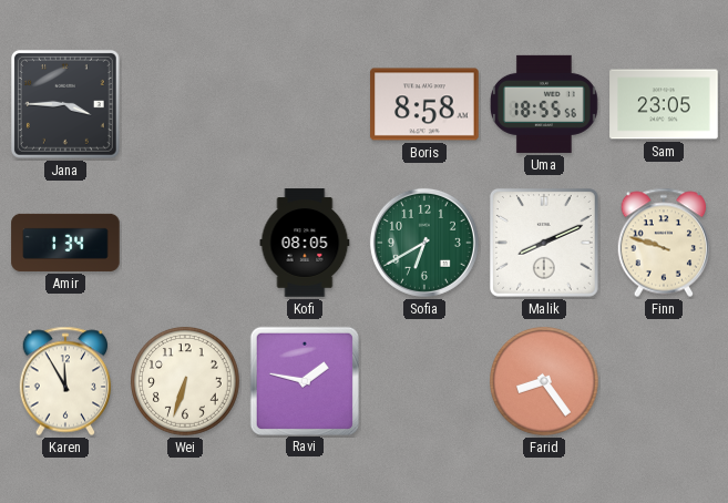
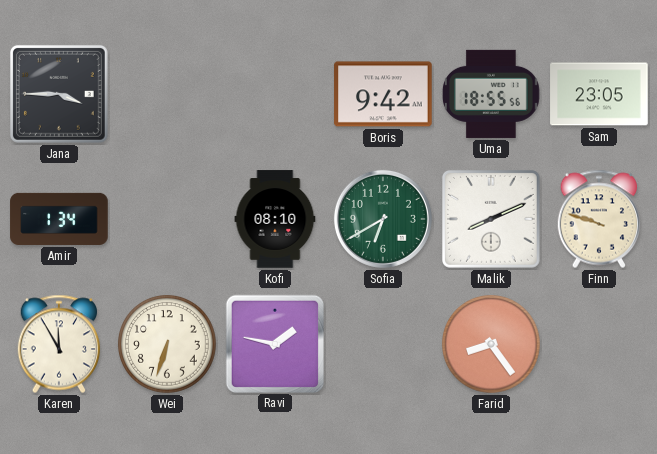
Boris: 8:58 -> 9:42
Kofi: 08:05 -> 08:10
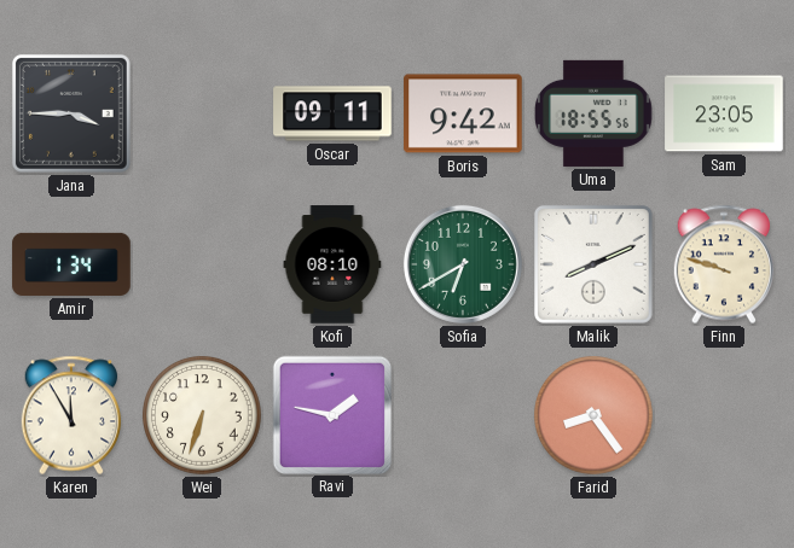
Oscar: none -> 09:11
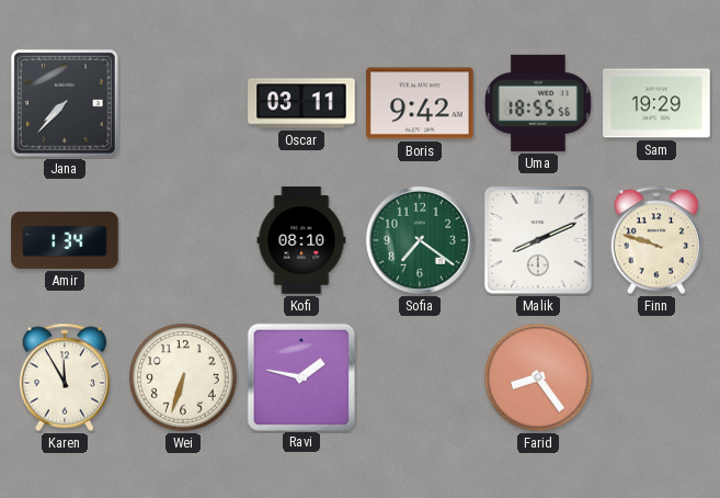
Jana: 3:45 -> 7:37
Oscar: 09:11 -> 03:11
Sam: 23:05 -> 19:29
Sofia: 6:40 -> 7:21
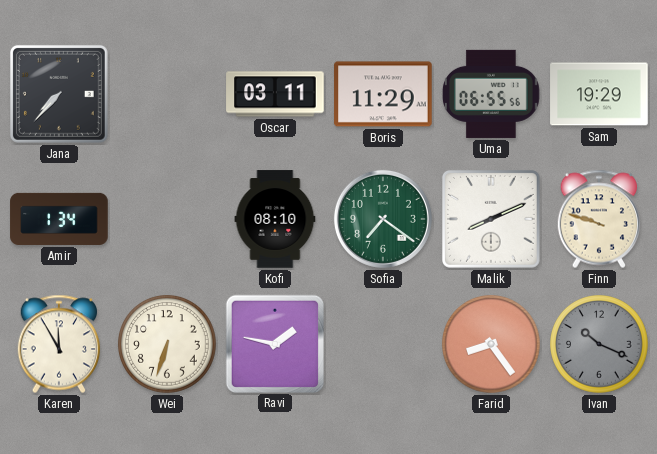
Boris: 9:42 -> 11:29
Uma: 18:55 -> 06:55
Ivan: none -> 10:19
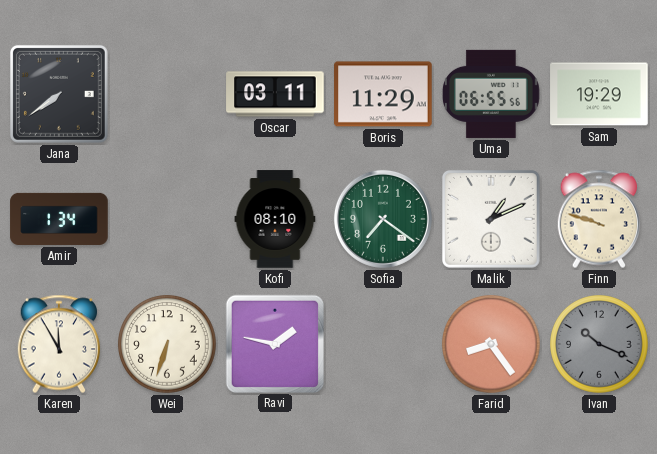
Jana: 7:37 -> 7:39
Malik: 8:11 -> 1:11
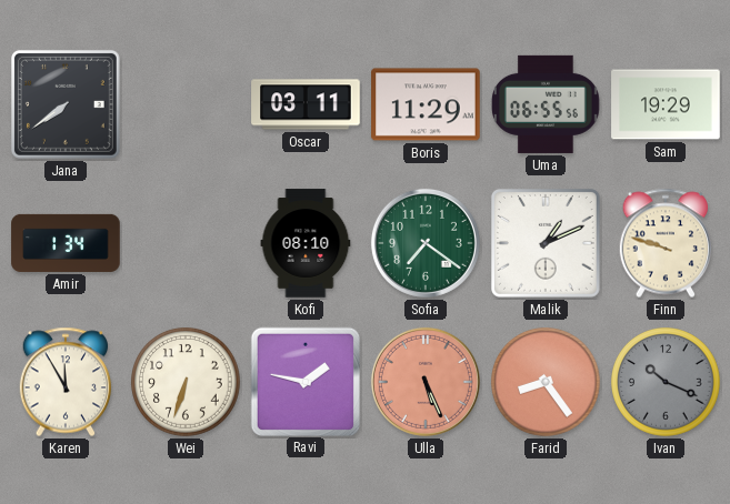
Ulla: none -> 5:26
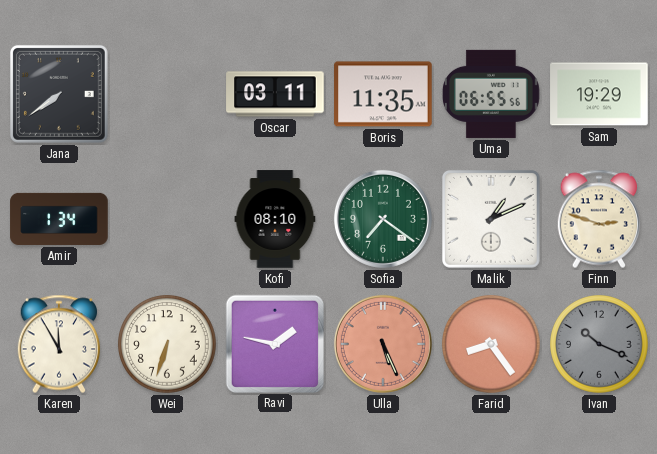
Boris: 11:29 -> 11:35
Finn: 9:48 -> 2:48
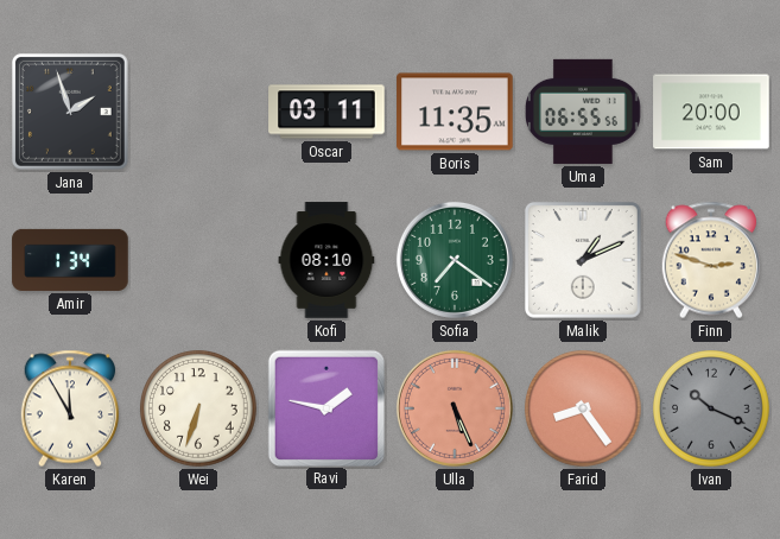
Jana: 7:39 -> 1:57
Sam: 19:29 -> 20:00
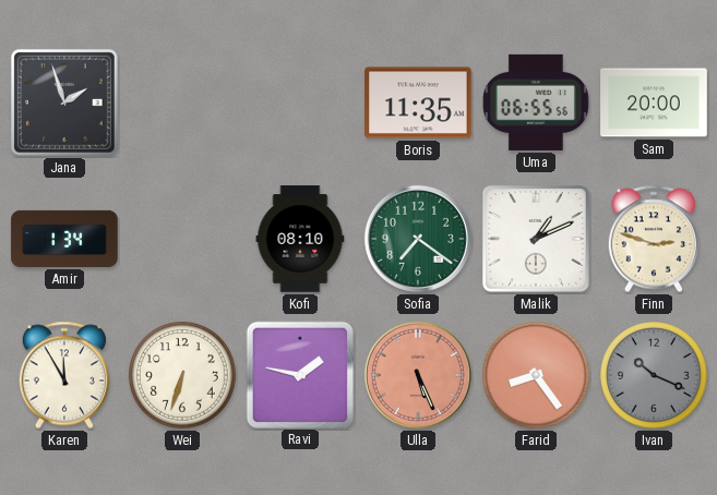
Oscar: 03:11 -> none
